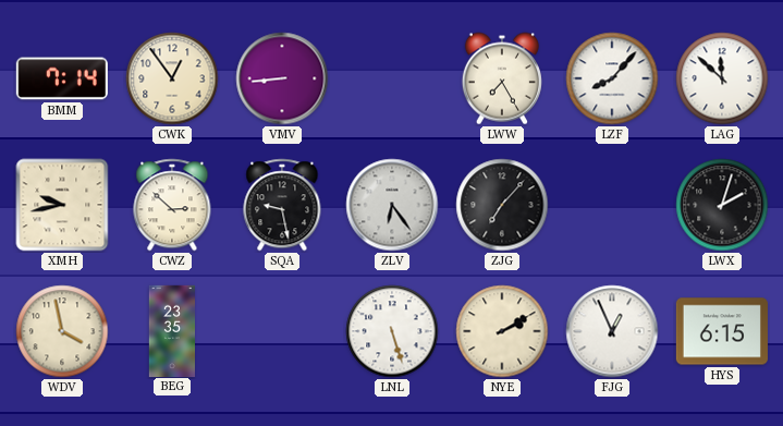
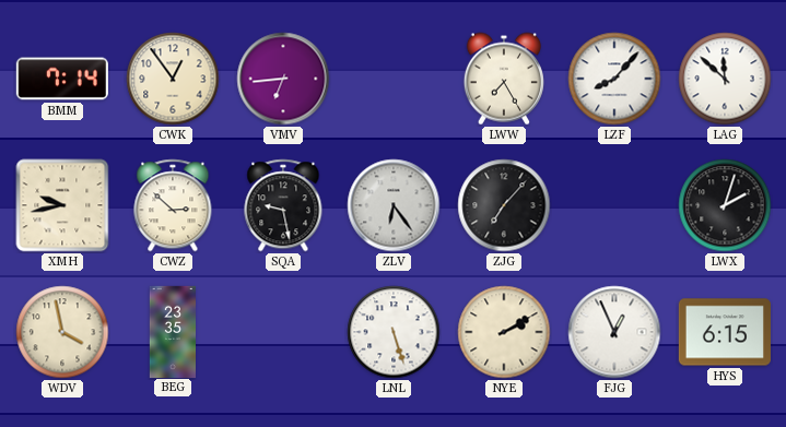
VMV: 8:44 -> 6:44
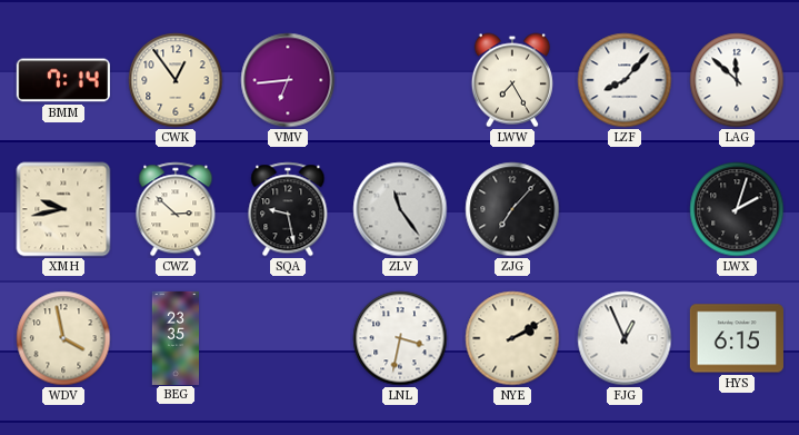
ZLV: 6:24 -> 11:24
LNL: 5:27 -> 3:32
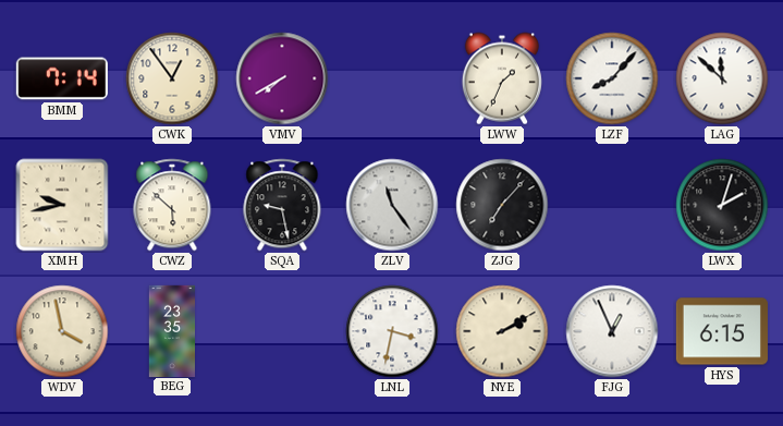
VMV: 6:44 -> 7:40
LWW: 7:25 -> 1:34
CWZ: 2:52 -> 5:52
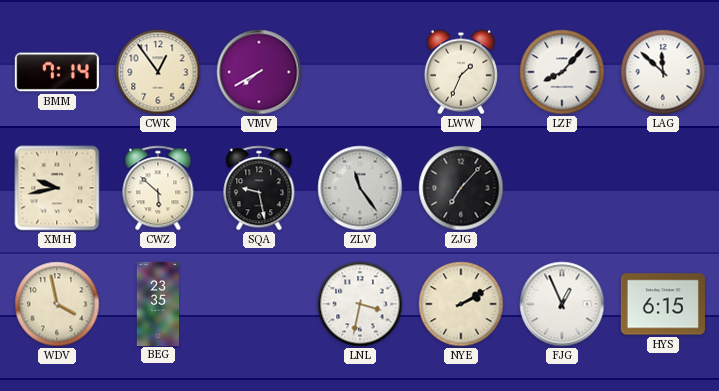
LWX: 2:03 -> none
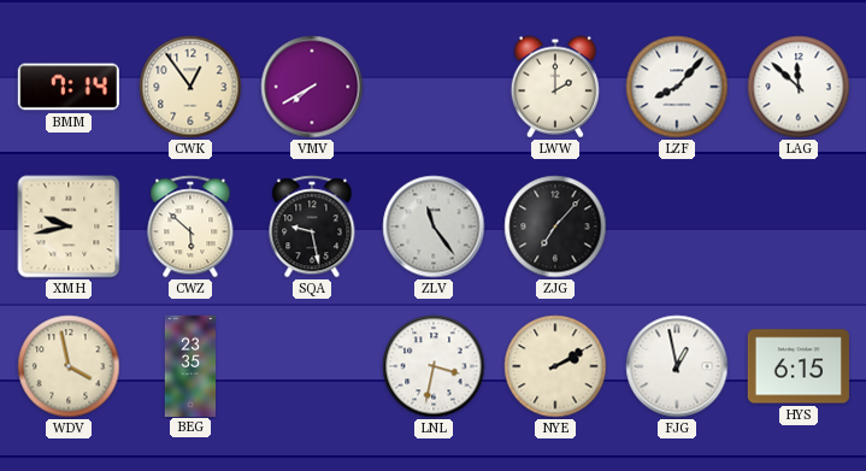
LWW: 1:34 -> 2:00
FJG: 12:56 -> 12:58
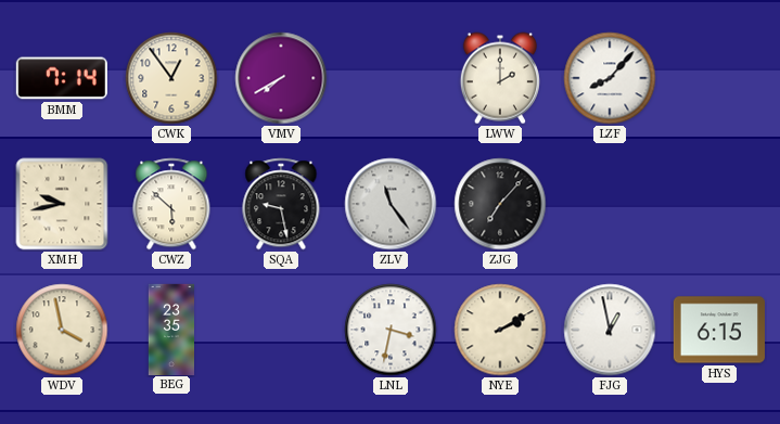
LAG: 11:52 -> none
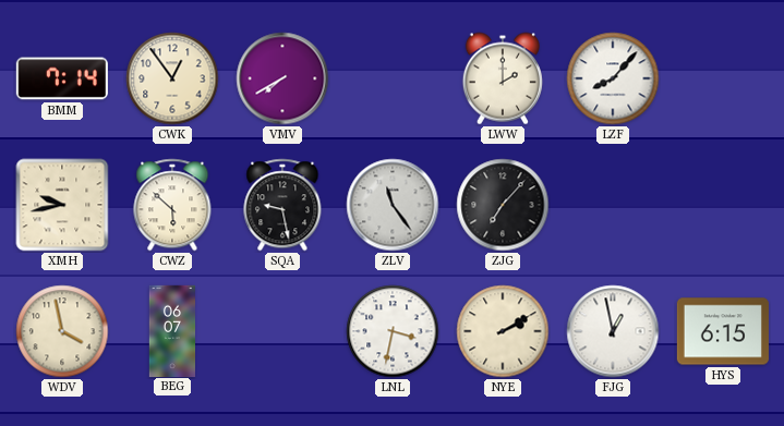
BEG: 23:35 -> 06:07
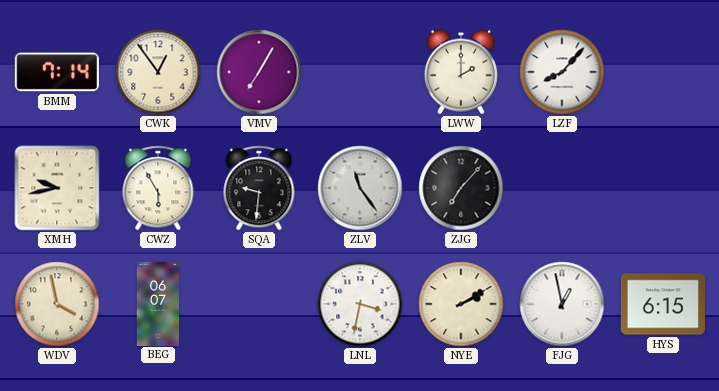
VMV: 7:40 -> 7:05
CWZ: 5:52 -> 5:55
SQA: 9:28 -> 9:31
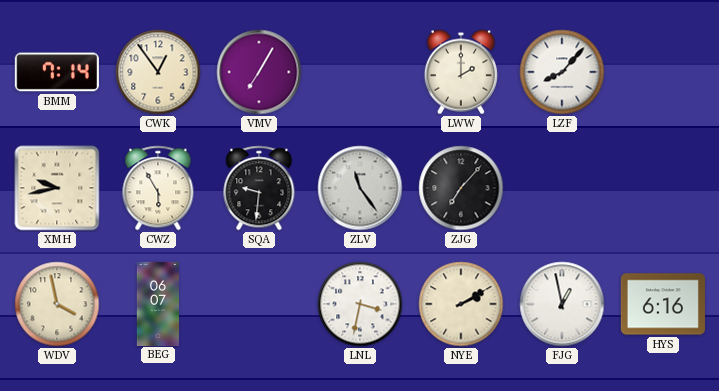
HYS: 6:15 -> 6:16
